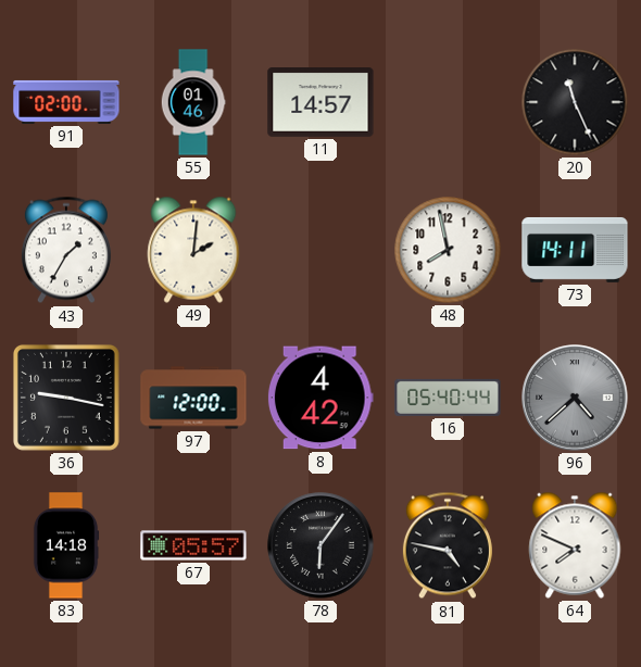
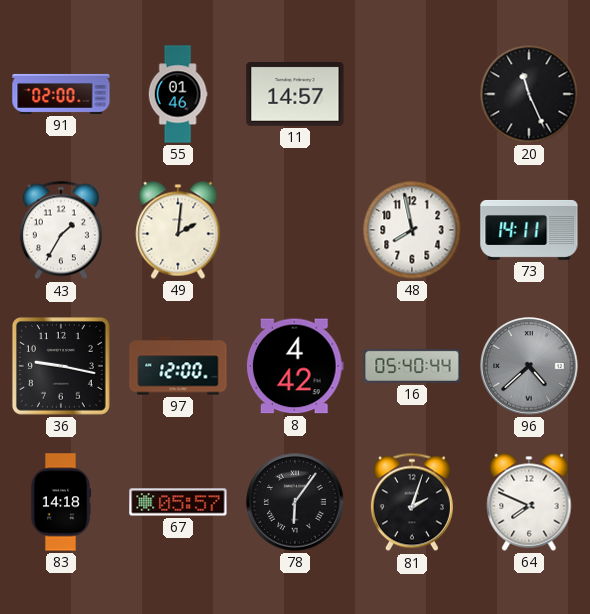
81: 4:47 -> 2:03
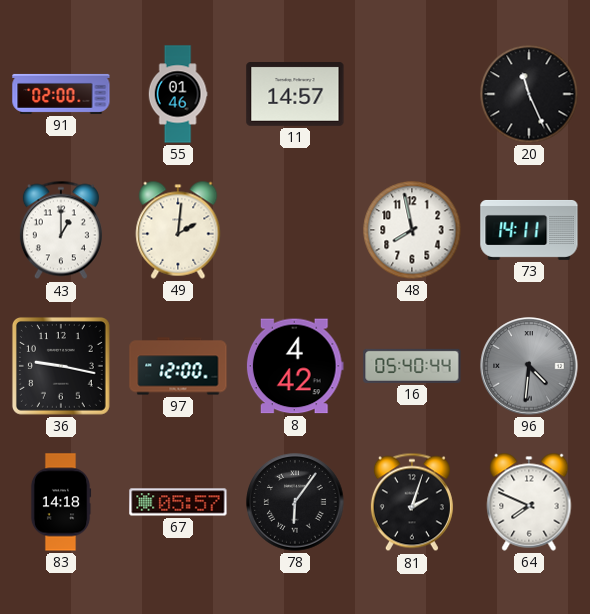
43: 1:35 -> 1:00
96: 4:38 -> 4:31
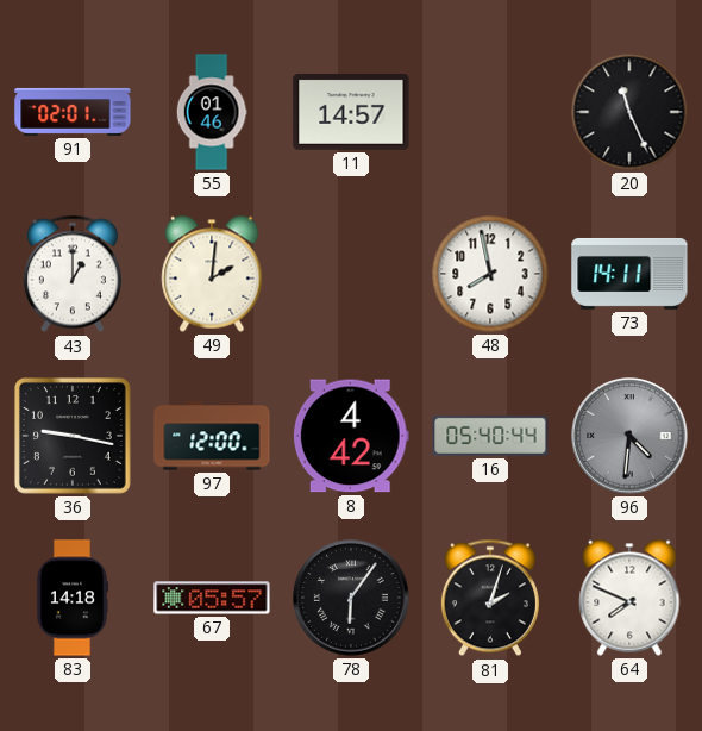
91: 02:00 -> 02:01
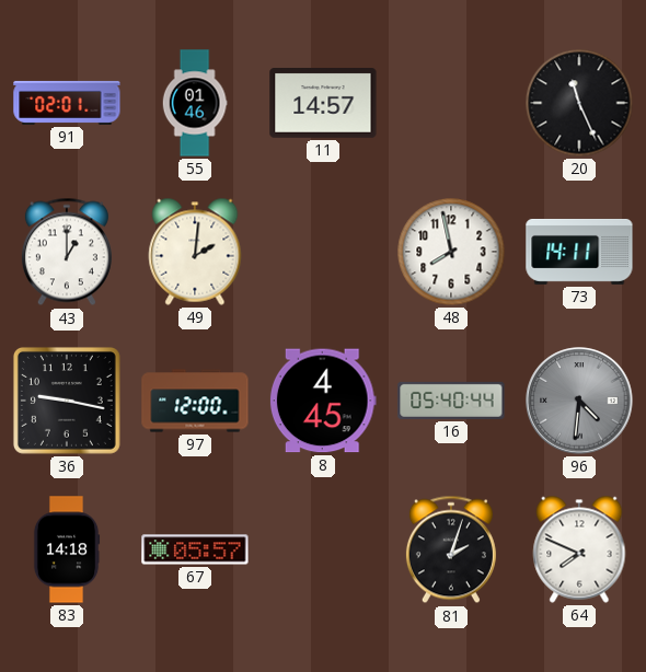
8: 4:42 -> 4:45
78: 6:06 -> none
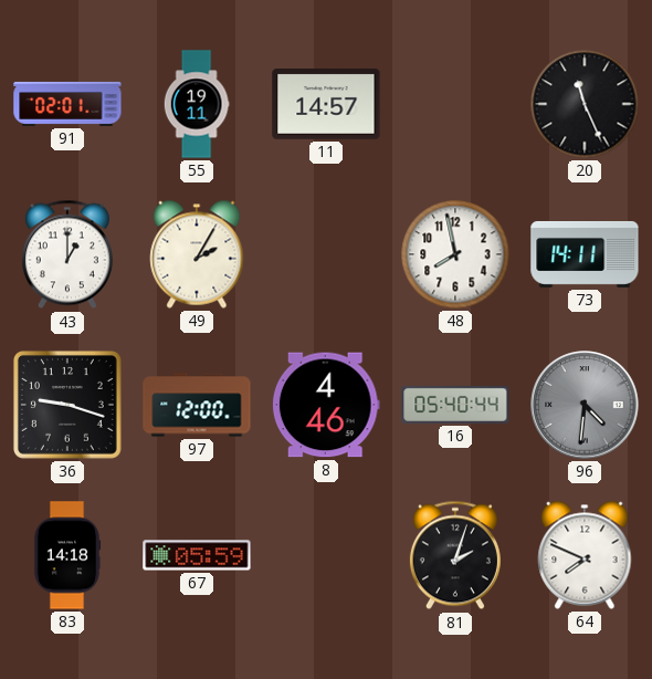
55: 01:46 -> 19:11
49: 2:01 -> 2:05
36: 9:17 -> 9:18
8: 4:45 -> 4:46
67: 05:57 -> 05:59
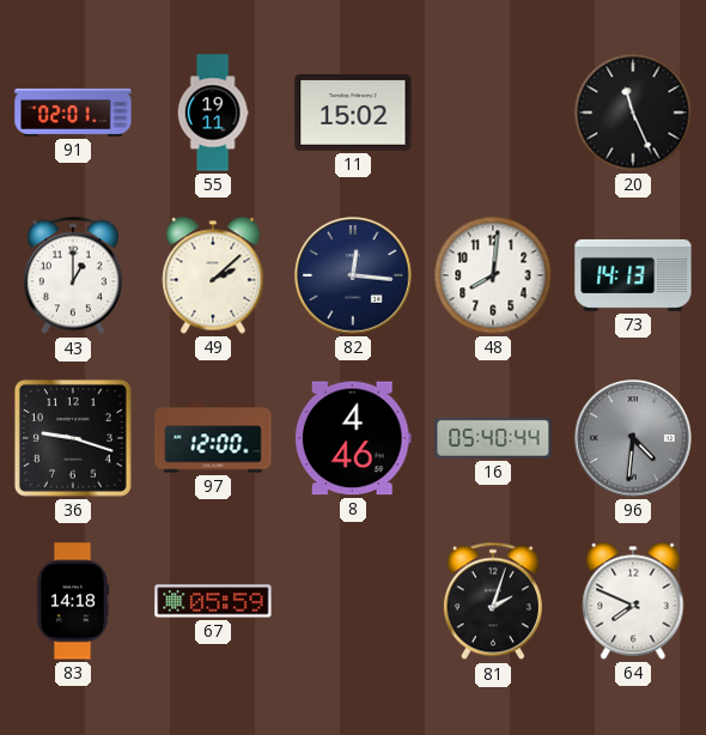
11: 14:57 -> 15:02
49: 2:05 -> 2:08
82: none -> 12:16
48: 7:58 -> 8:01
73: 14:11 -> 14:13
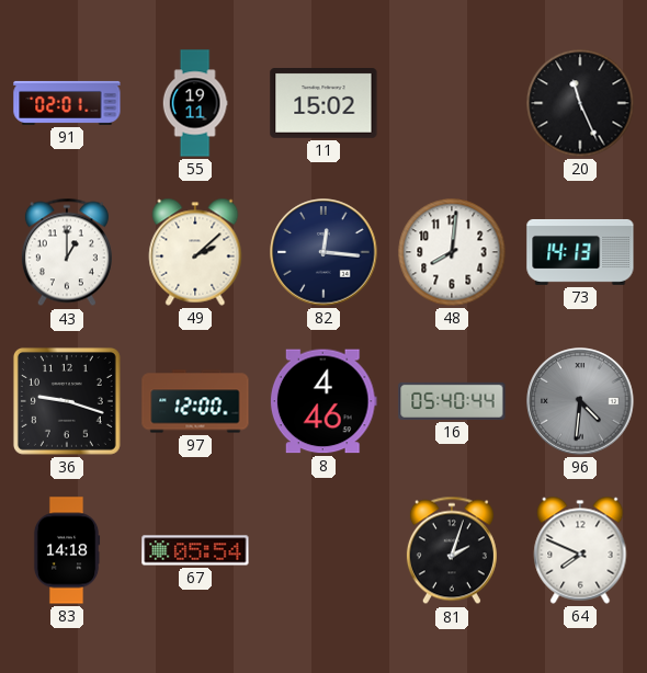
67: 05:59 -> 05:54
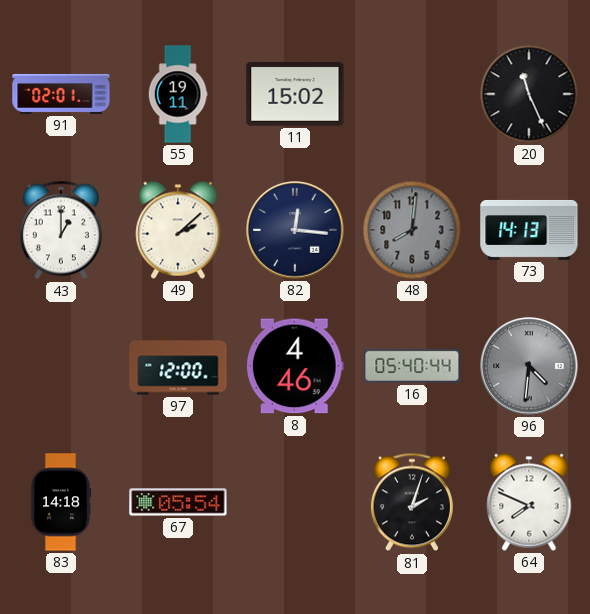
48 dial: white -> grey
36: 9:18 -> none
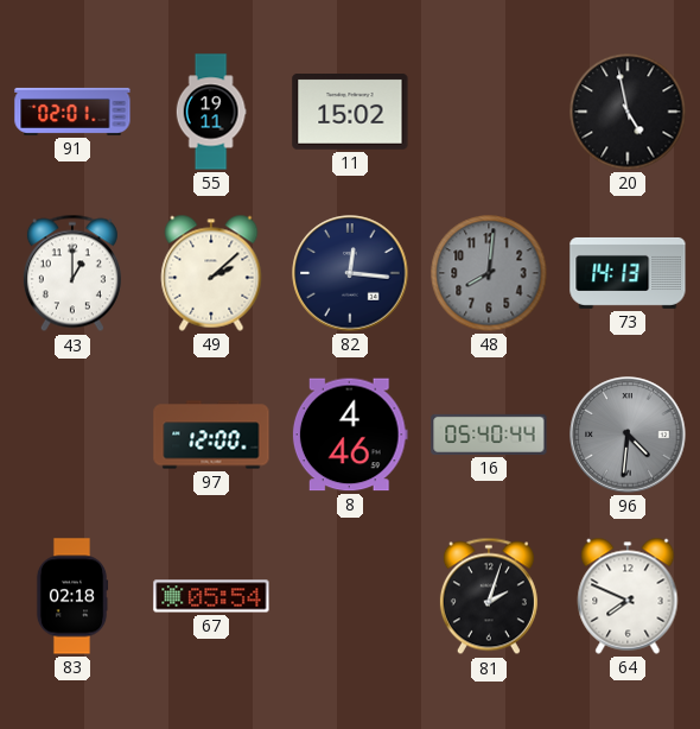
20: 11:26 -> 4:58
83: 14:18 -> 02:18
